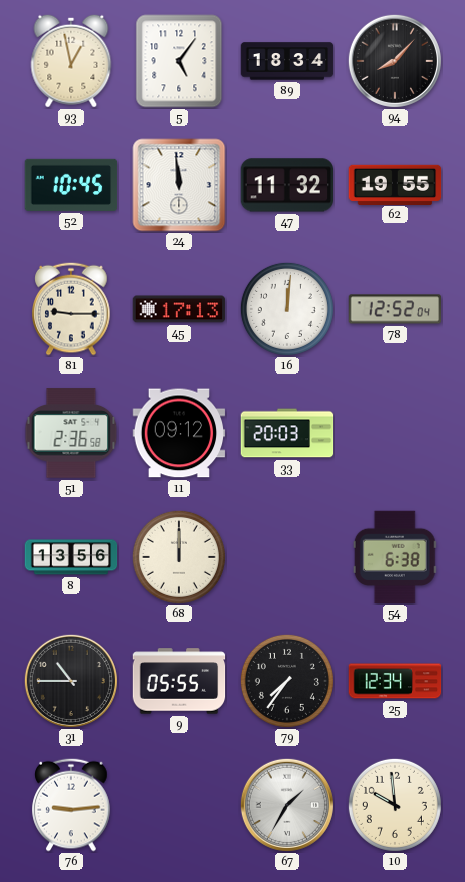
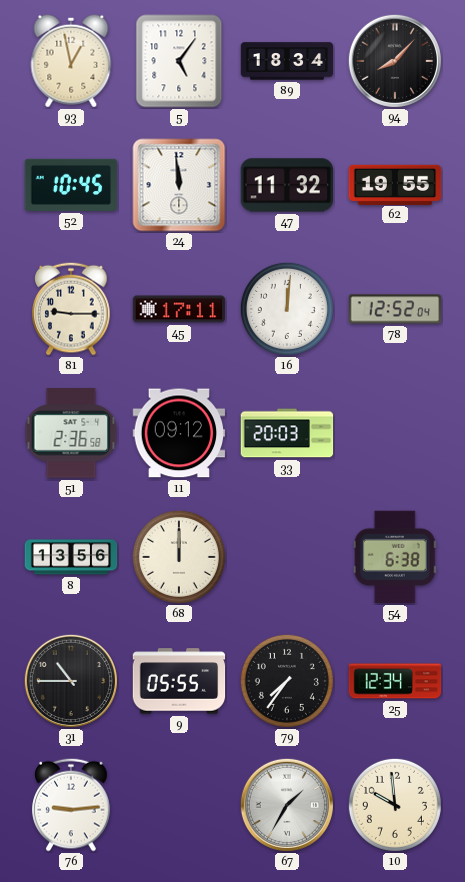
45: 17:13 -> 17:11
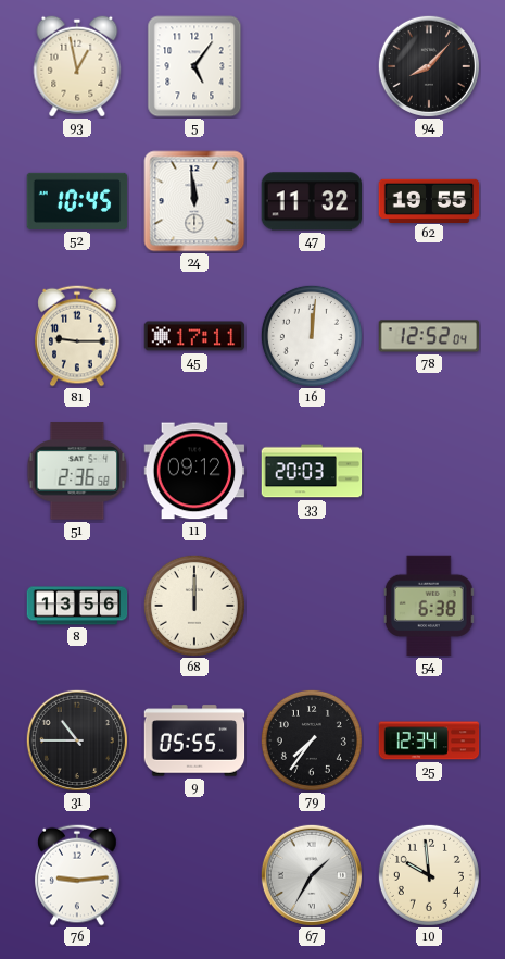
89: 18:34 -> none
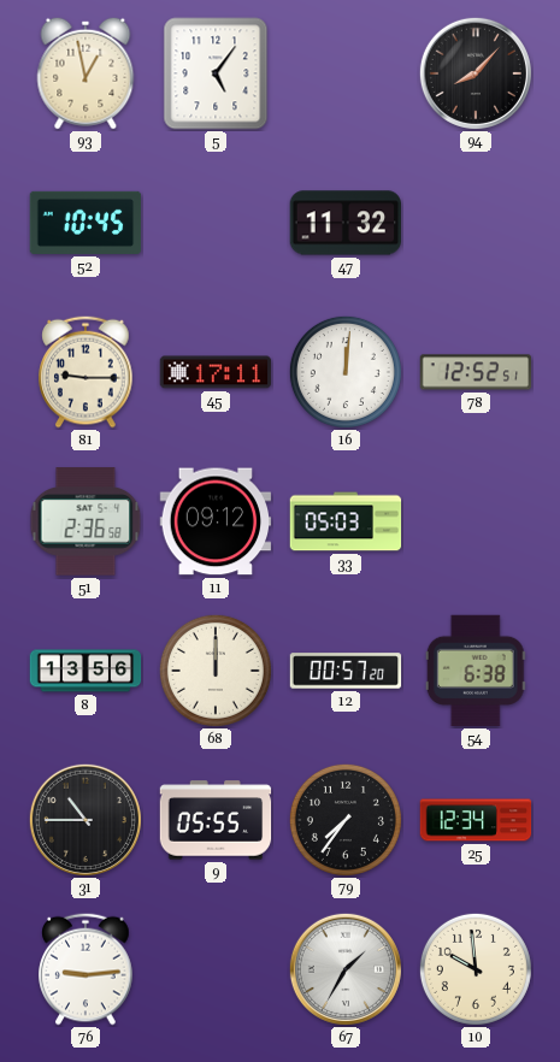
24: 11:59 -> none
62: 19:55 -> none
78: 12:52:04 -> 12:52:51
33: 20:03 -> 05:03
12: none -> 00:57
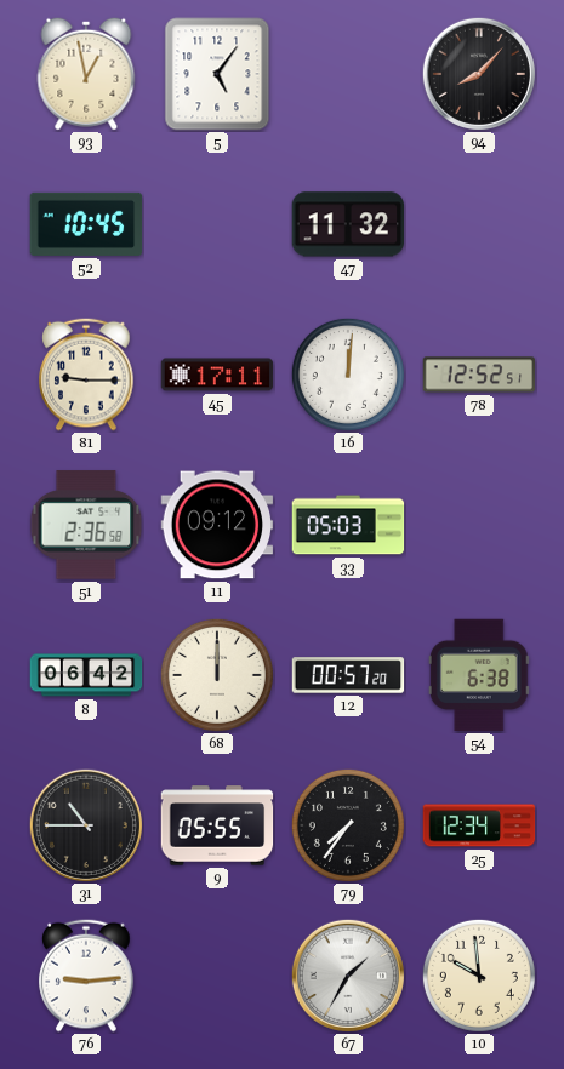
8: 13:56 -> 06:42
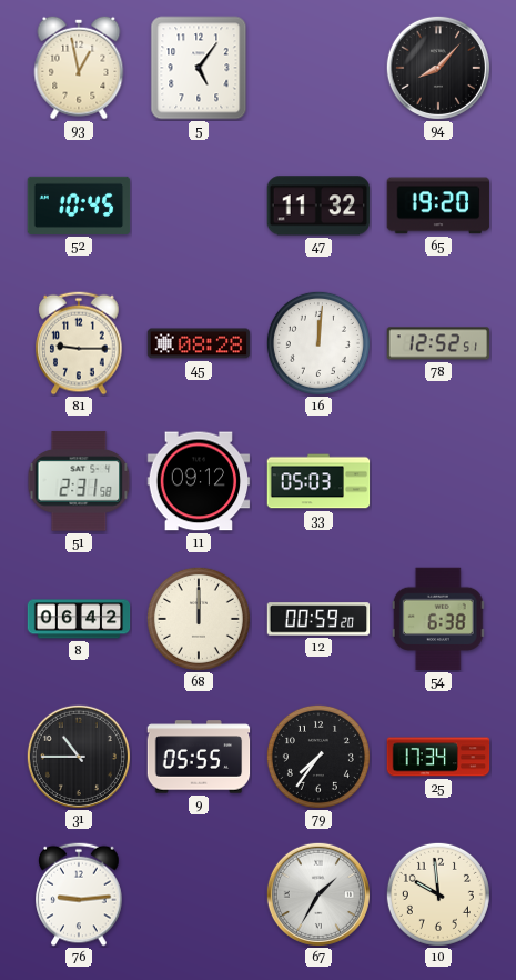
65: none -> 19:20
45: 17:11 -> 08:28
51: 2:36 -> 2:31
12: 00:57 -> 00:59
25: 12:34 -> 17:34
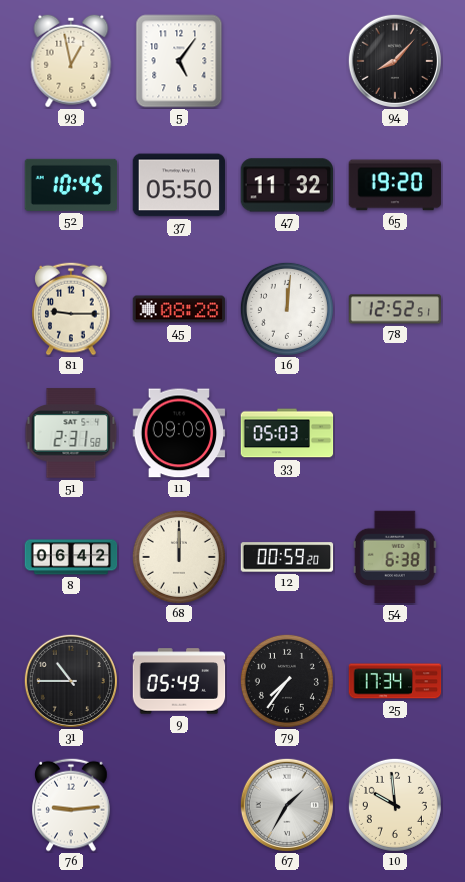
37: none -> 05:50
11: 09:12 -> 09:09
9: 05:55 -> 05:49
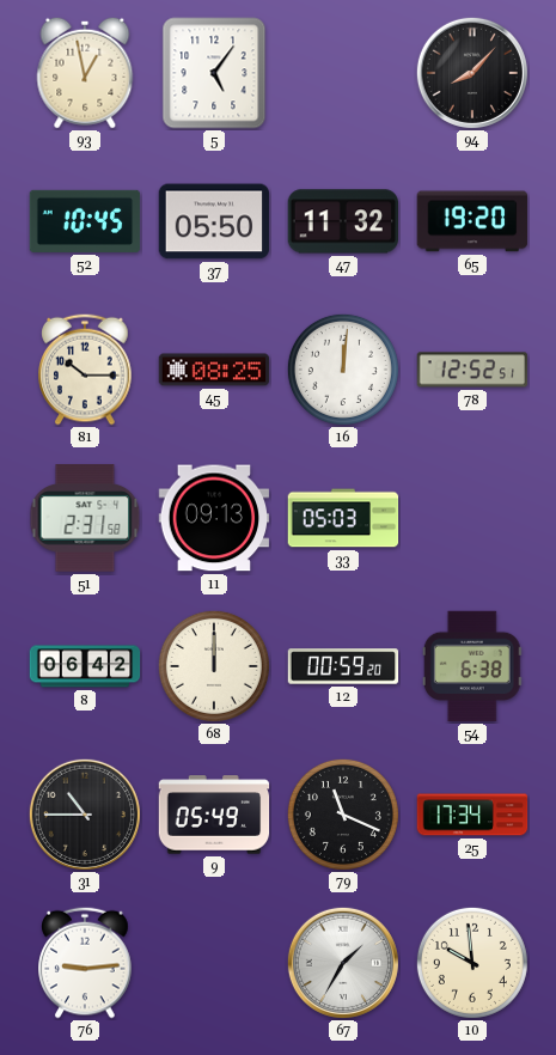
81: 9:15 -> 10:15
45: 08:28 -> 08:25
11: 09:09 -> 09:13
79: 7:36 -> 11:19
